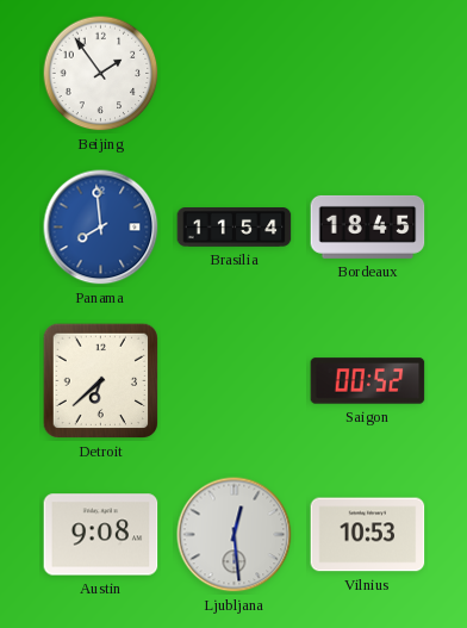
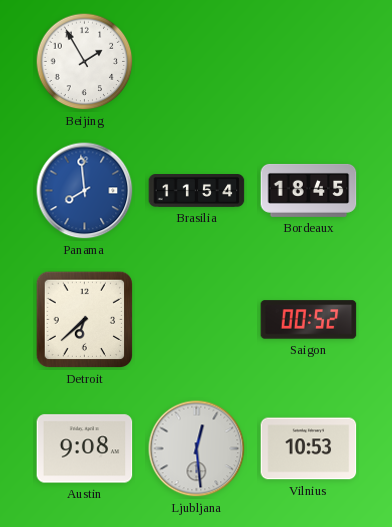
Beijing: 1:54 -> 1:55
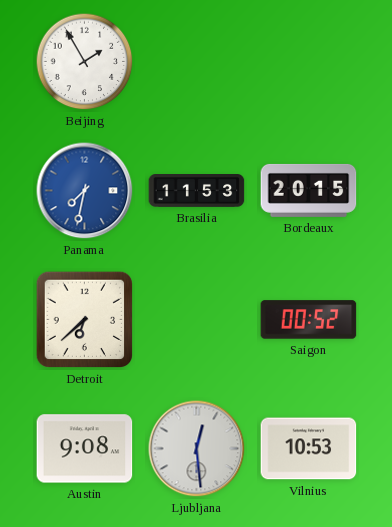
Panama: 7:59 -> 7:32
Brasilia: 11:54 -> 11:53
Bordeaux: 18:45 -> 20:15
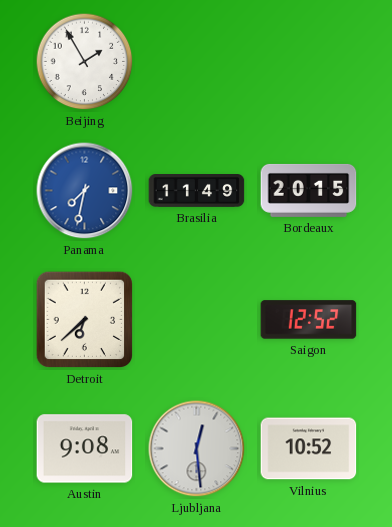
Brasilia: 11:53 -> 11:49
Saigon: 00:52 -> 12:52
Vilnius: 10:53 -> 10:52
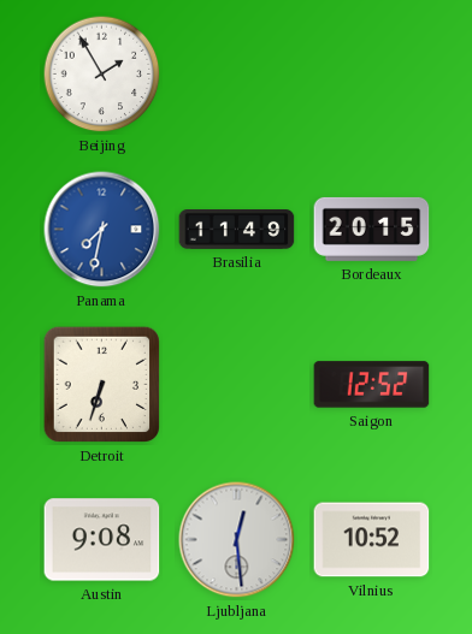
Detroit: 6:38 -> 6:33
